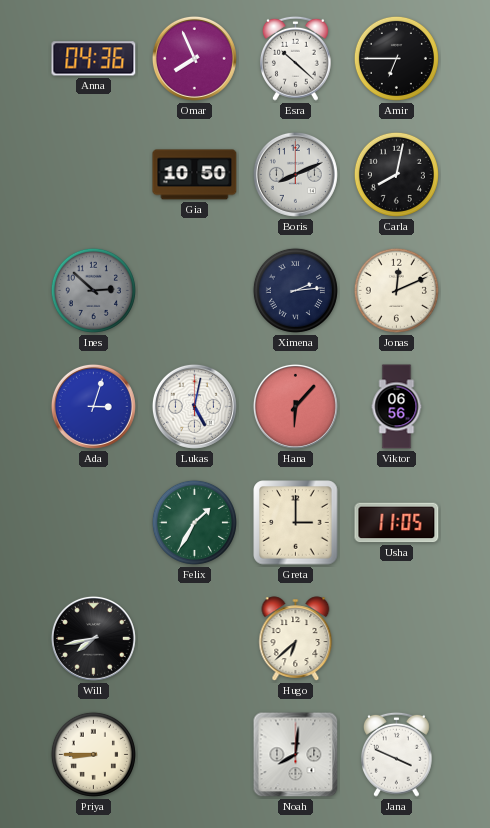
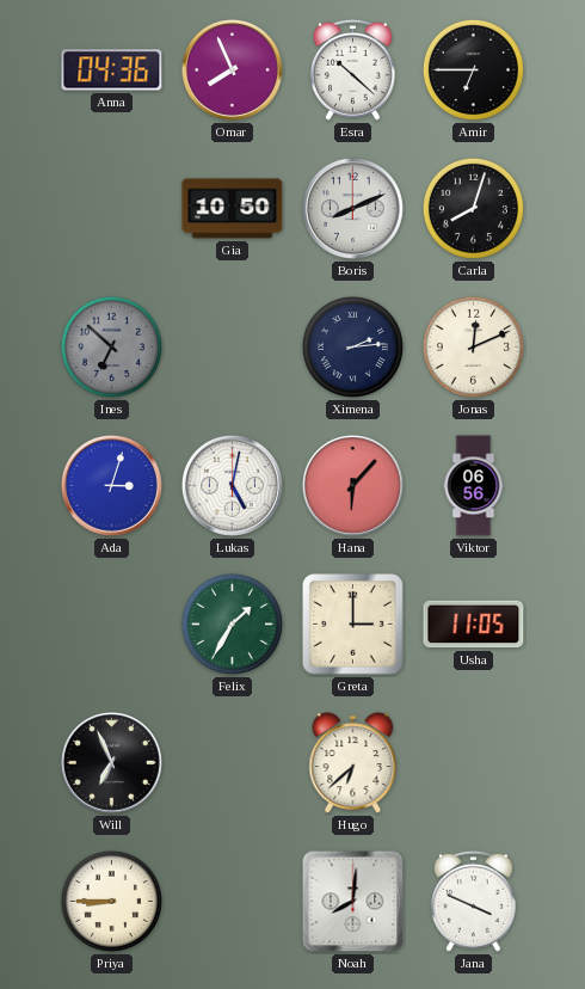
Carla: 8:02 -> 8:03
Ines: 2:52 -> 6:52
Will: 7:43 -> 6:56
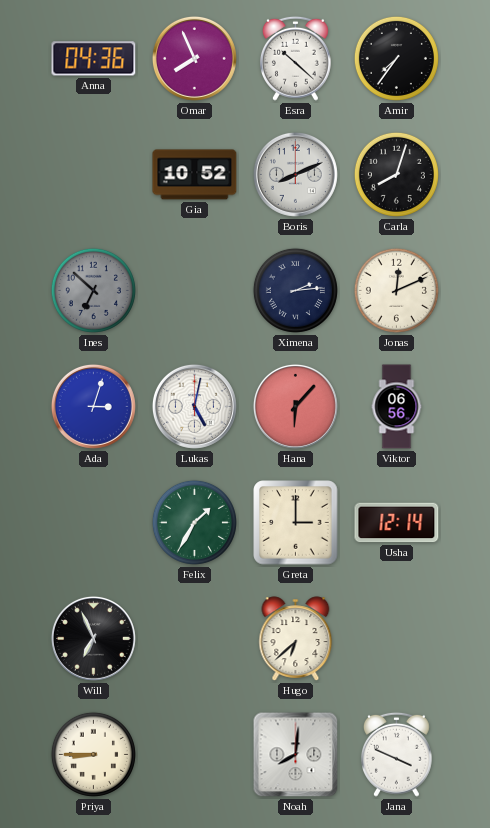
Amir: 6:45 -> 7:36
Gia: 10:50 -> 10:52
Usha: 11:05 -> 12:14
